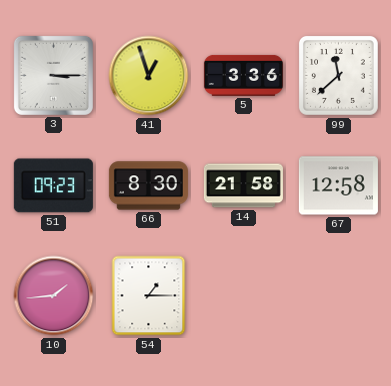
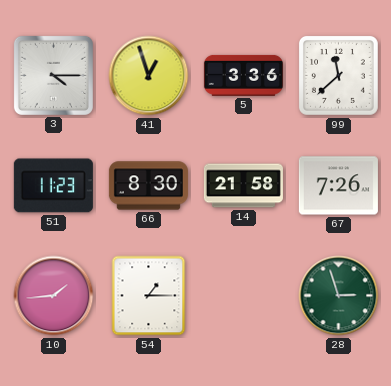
3: 3:15 -> 4:15
51: 09:23 -> 11:23
67: 12:58 -> 7:26
28: none -> 2:57
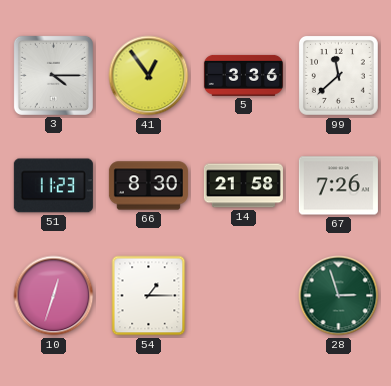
41: 12:57 -> 12:54
10: 1:44 -> 12:33
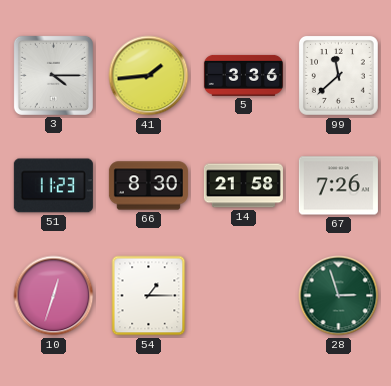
41: 12:54 -> 1:44
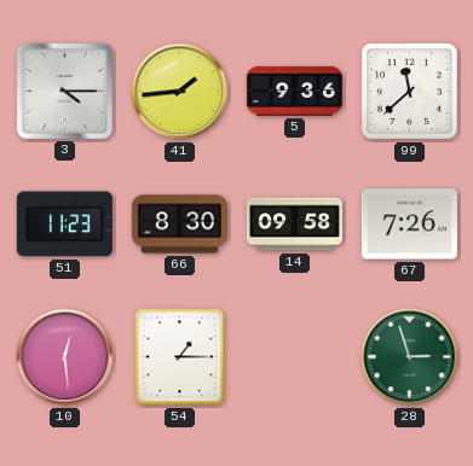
5: 3:36 -> 9:36
14: 21:58 -> 09:58
10: 12:33 -> 12:29
